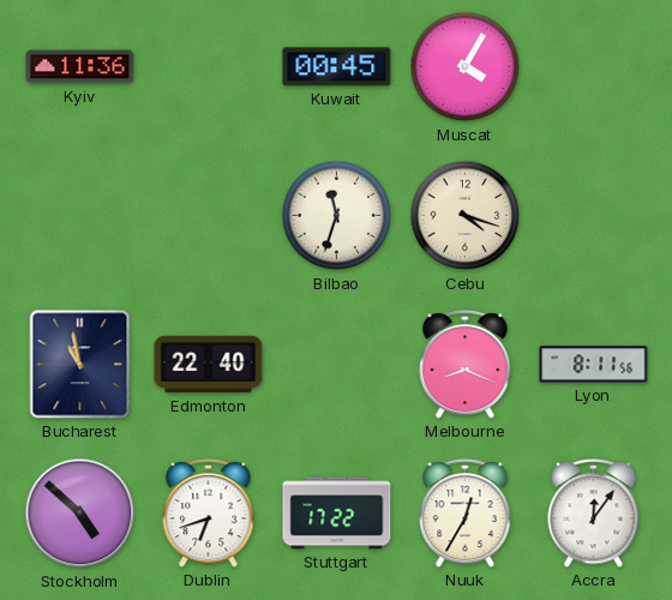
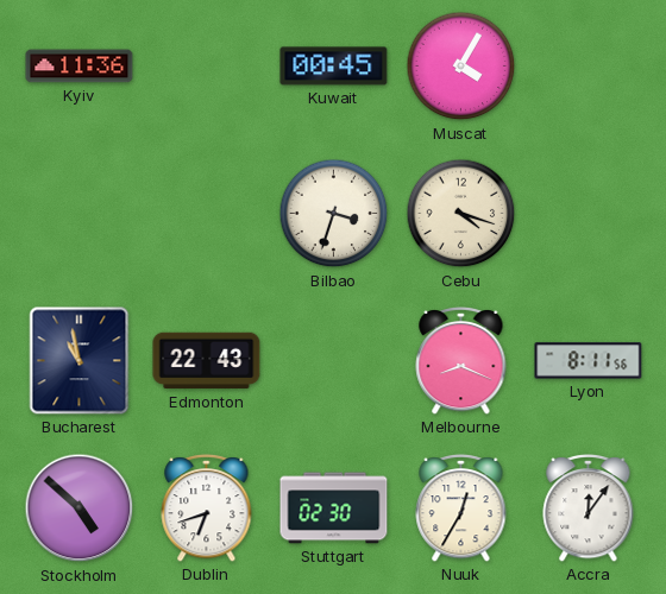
Bilbao: 11:33 -> 3:33
Edmonton: 22:40 -> 22:43
Stuttgart: 17:22 -> 02:30
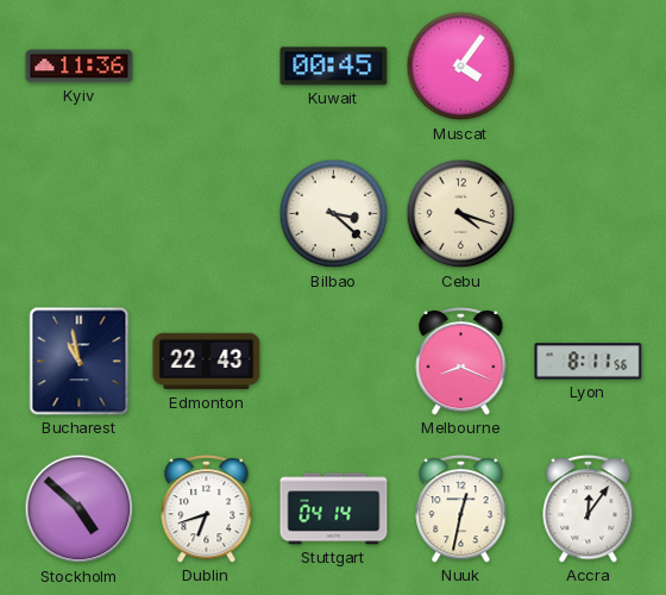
Muscat: 4:05 -> 4:06
Bilbao: 3:33 -> 3:22
Stuttgart: 02:30 -> 04:14
Nuuk: 12:35 -> 12:32
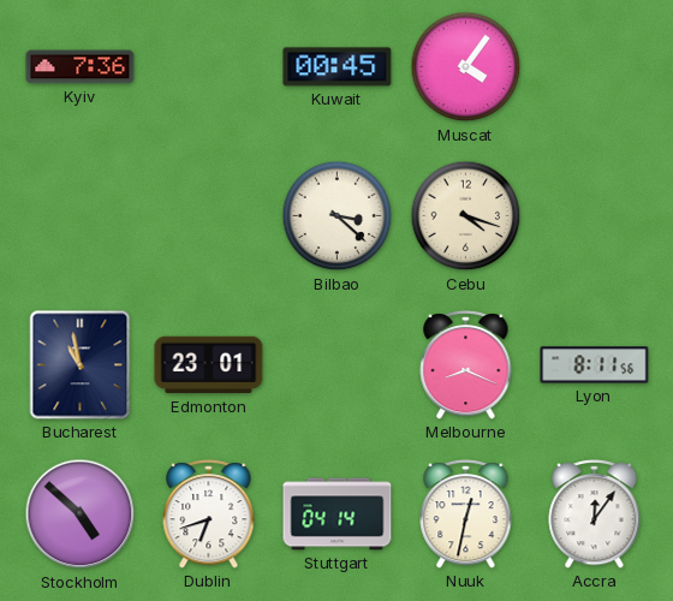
Kyiv: 11:36 -> 7:36
Edmonton: 22:43 -> 23:01
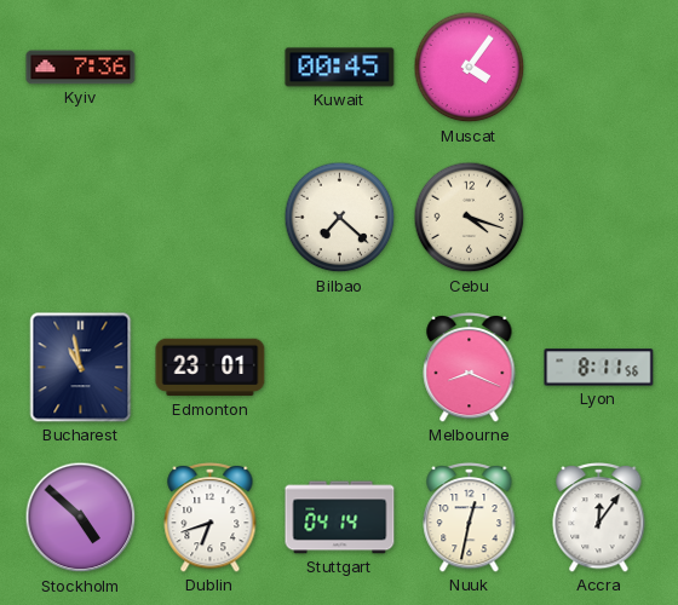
Bilbao: 3:22 -> 7:22
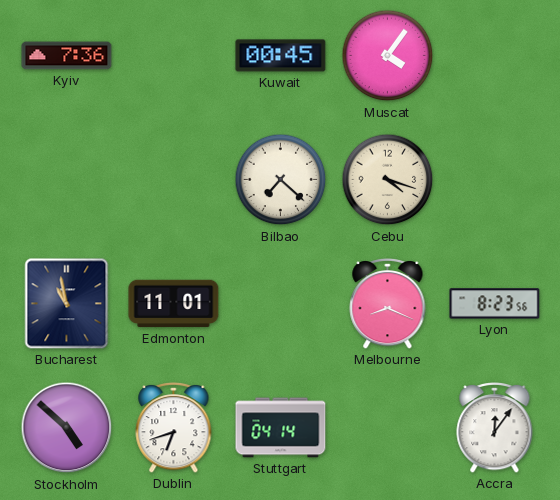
Edmonton: 23:01 -> 11:01
Lyon: 8:11 -> 8:23
Nuuk: 12:32 -> none
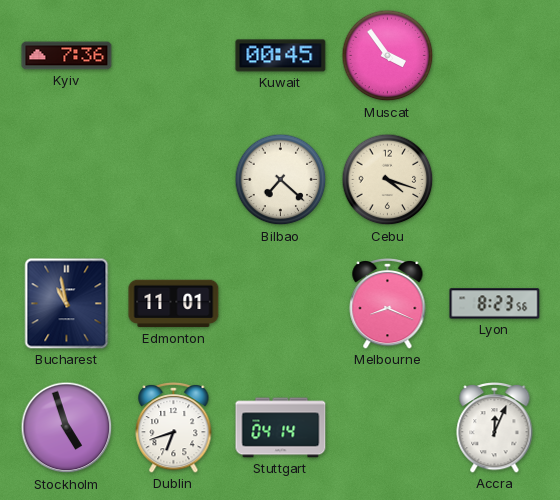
Muscat: 4:06 -> 3:54
Stockholm: 4:52 -> 4:57
Accra: 12:06 -> 12:04
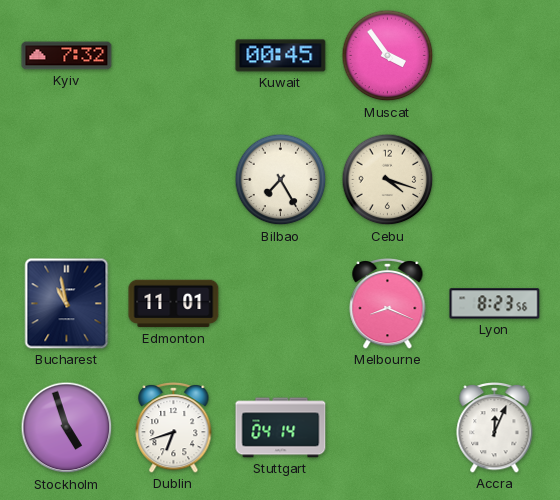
Kyiv: 7:36 -> 7:32
Bilbao: 7:22 -> 7:25
